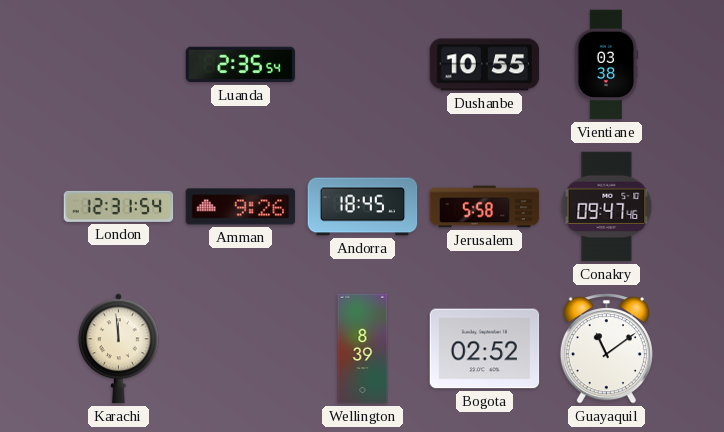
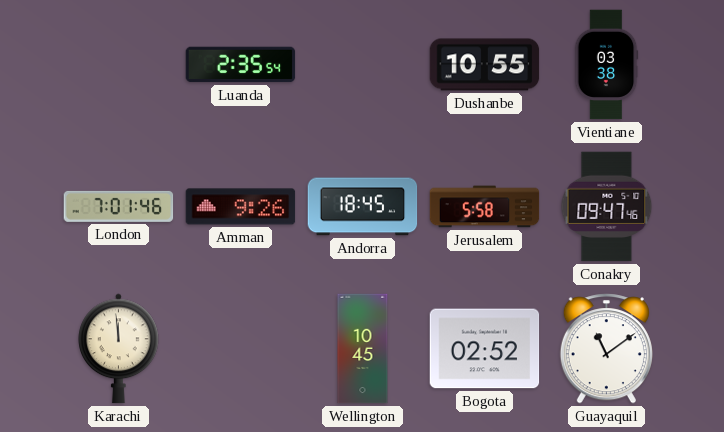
London: 12:31 -> 7:01
Wellington: 8:39 -> 10:45
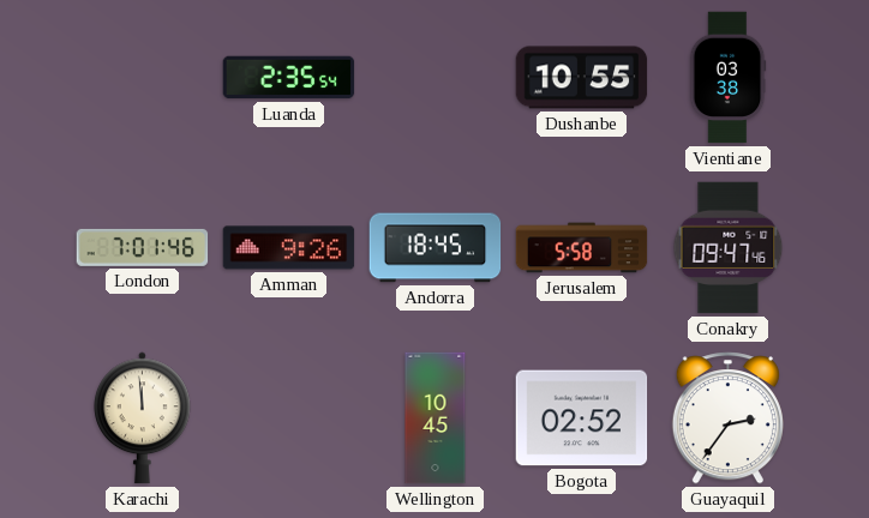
Guayaquil: 11:09 -> 2:36
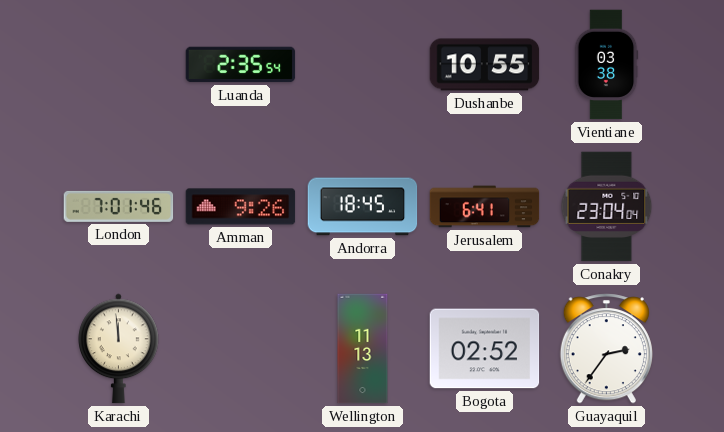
Jerusalem: 5:58 -> 6:41
Conakry: 09:47 -> 23:04
Wellington: 10:45 -> 11:13
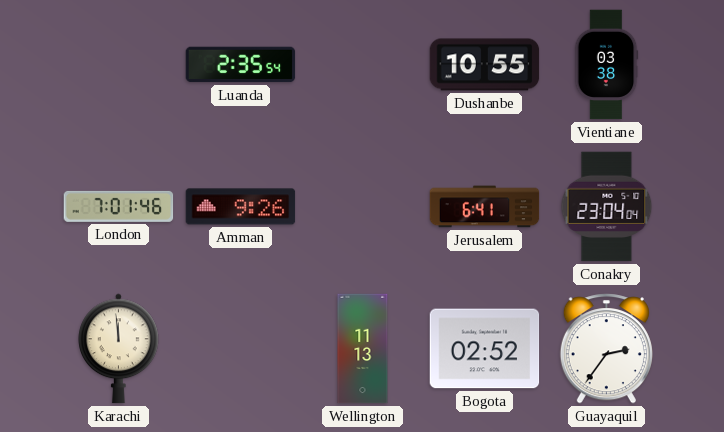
Andorra: 18:45 -> none
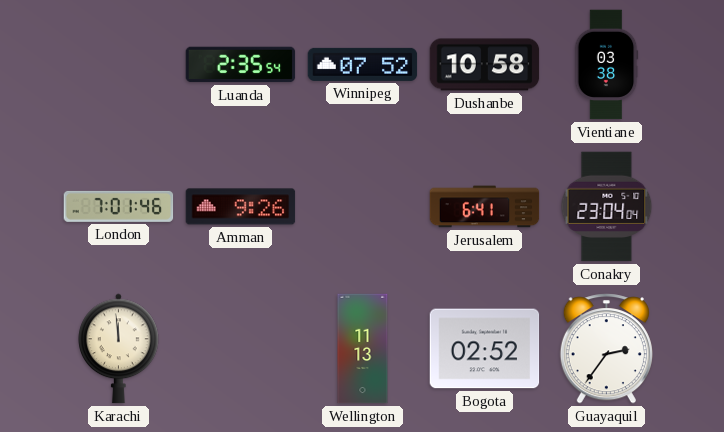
Winnipeg: none -> 07:52
Dushanbe: 10:55 -> 10:58
